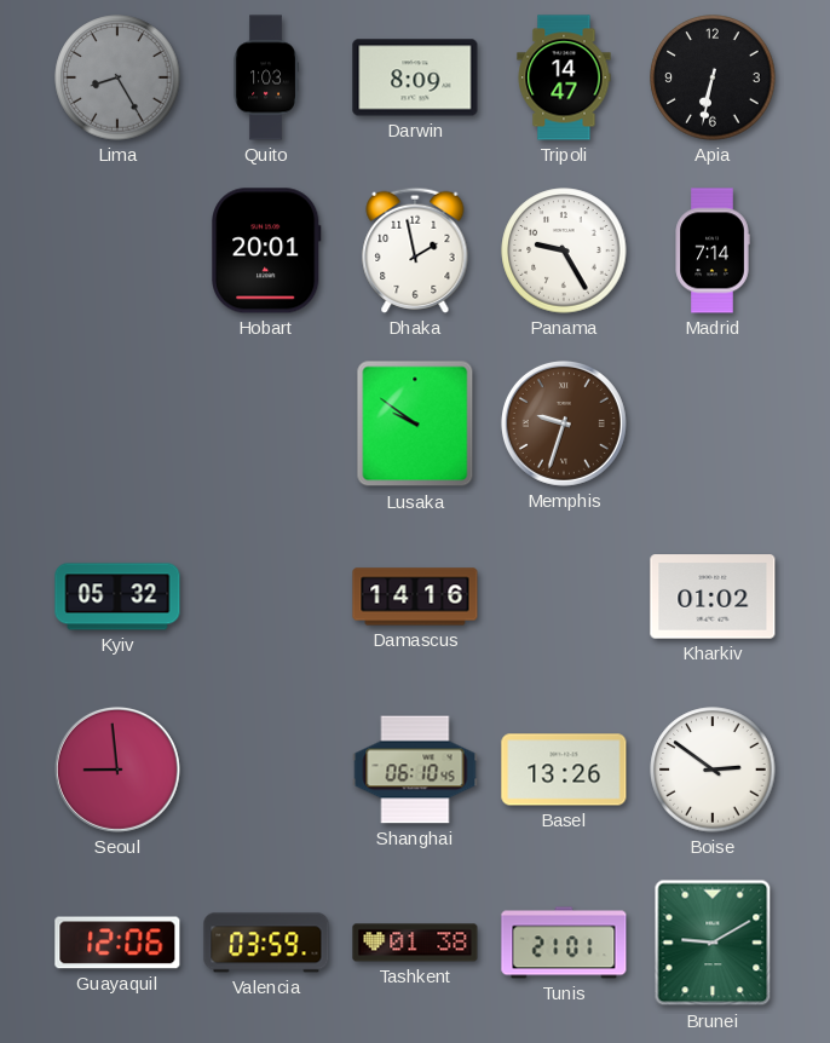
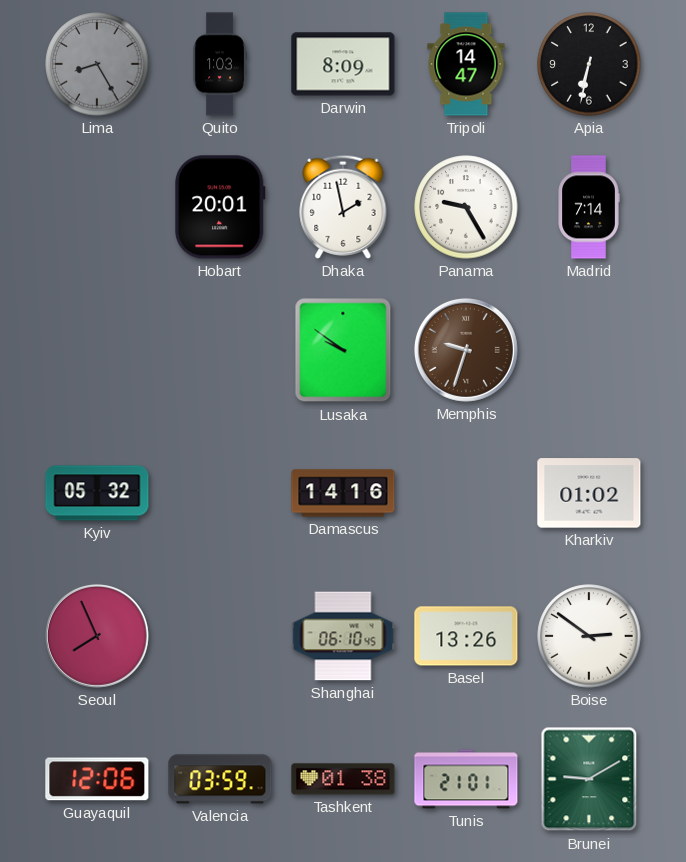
Seoul: 8:59 -> 7:56
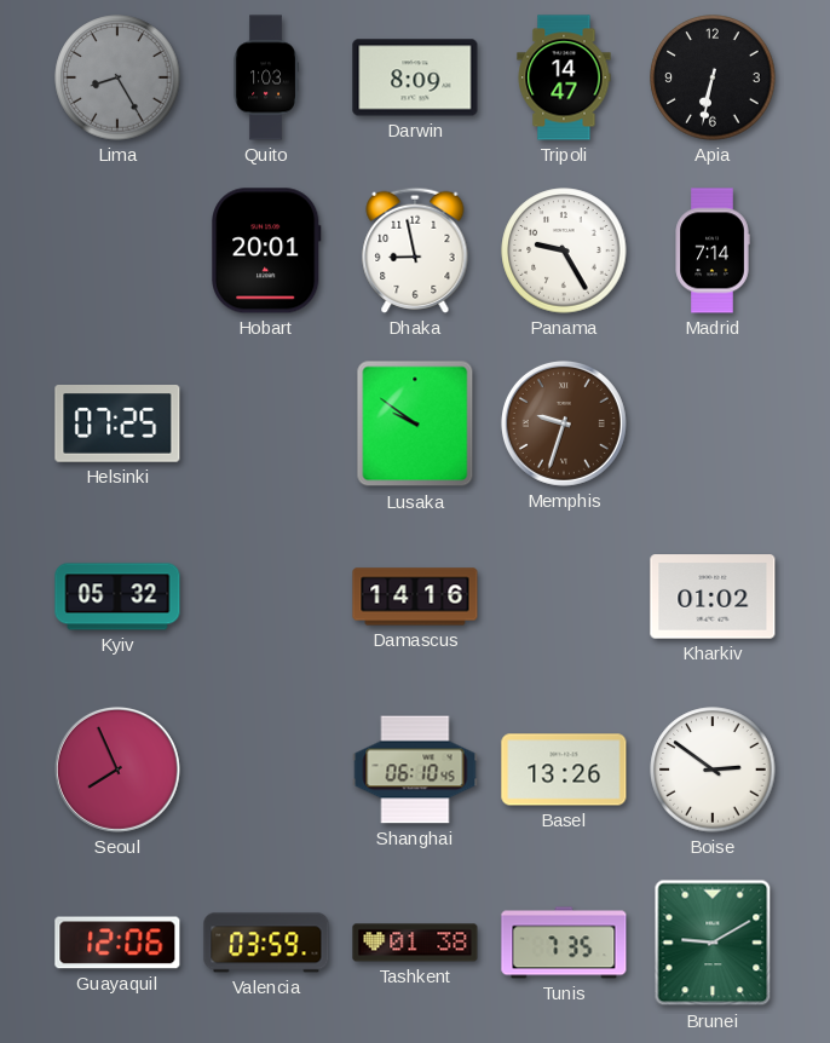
Dhaka: 1:58 -> 8:58
Helsinki: none -> 07:25
Tunis: 21:01 -> 7:35
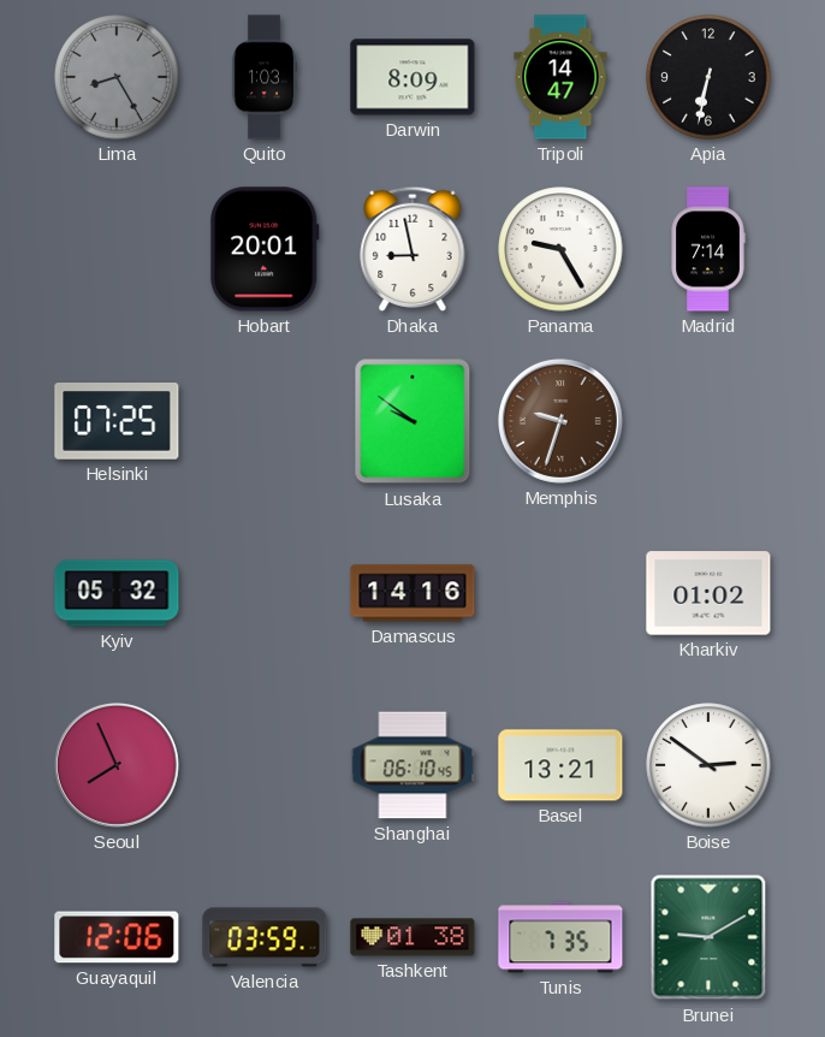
Basel: 13:26 -> 13:21
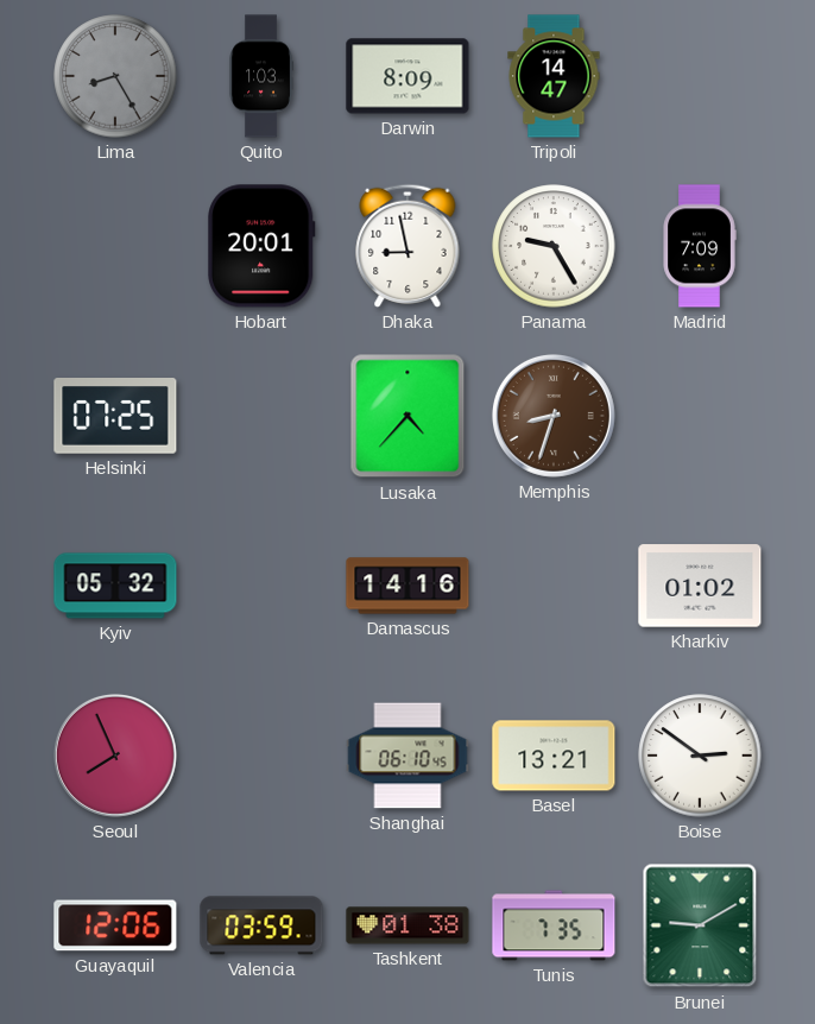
Apia: 6:32 -> none
Madrid: 7:14 -> 7:09
Lusaka: 9:51 -> 4:37
Memphis: 9:33 -> 8:33
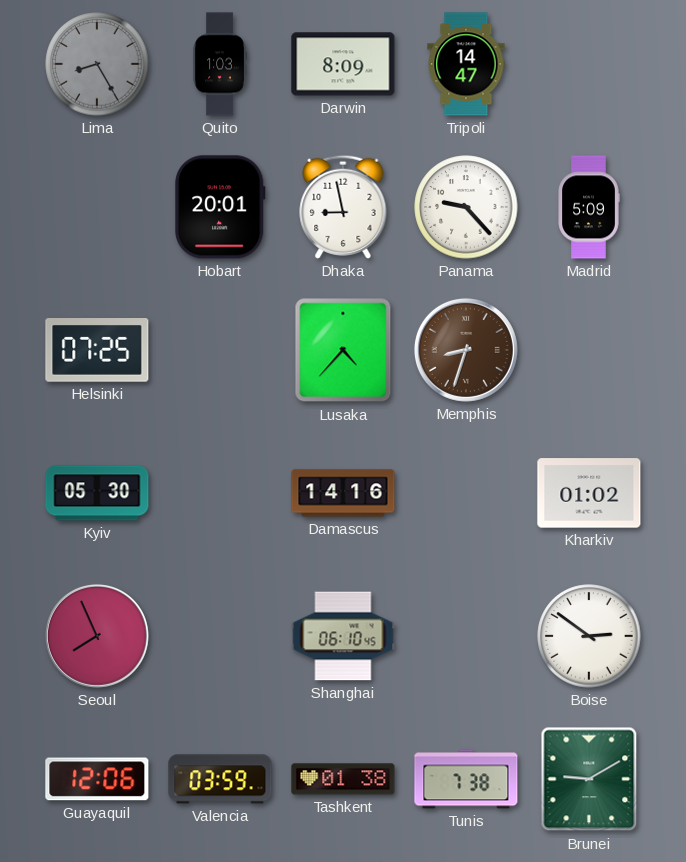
Panama: 9:25 -> 9:23
Madrid: 7:09 -> 5:09
Kyiv: 05:32 -> 05:30
Basel: 13:21 -> none
Tunis: 7:35 -> 7:38
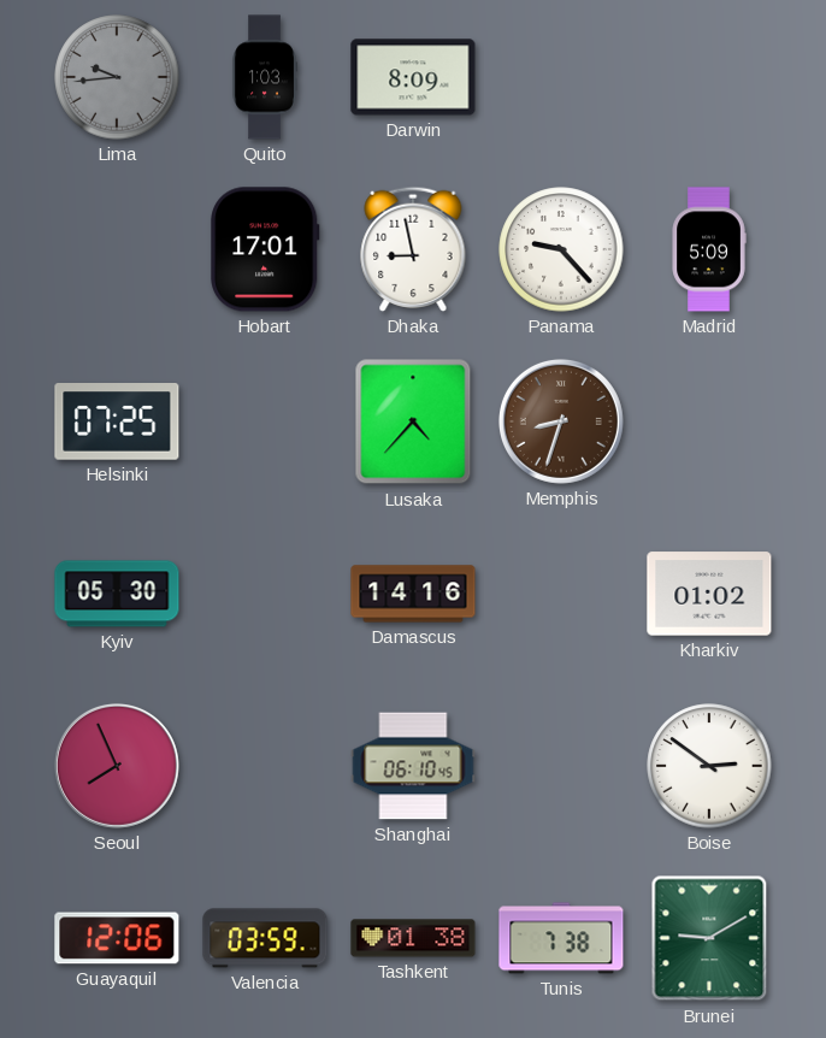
Lima: 8:25 -> 9:44
Tripoli: 14:47 -> none
Hobart: 20:01 -> 17:01
